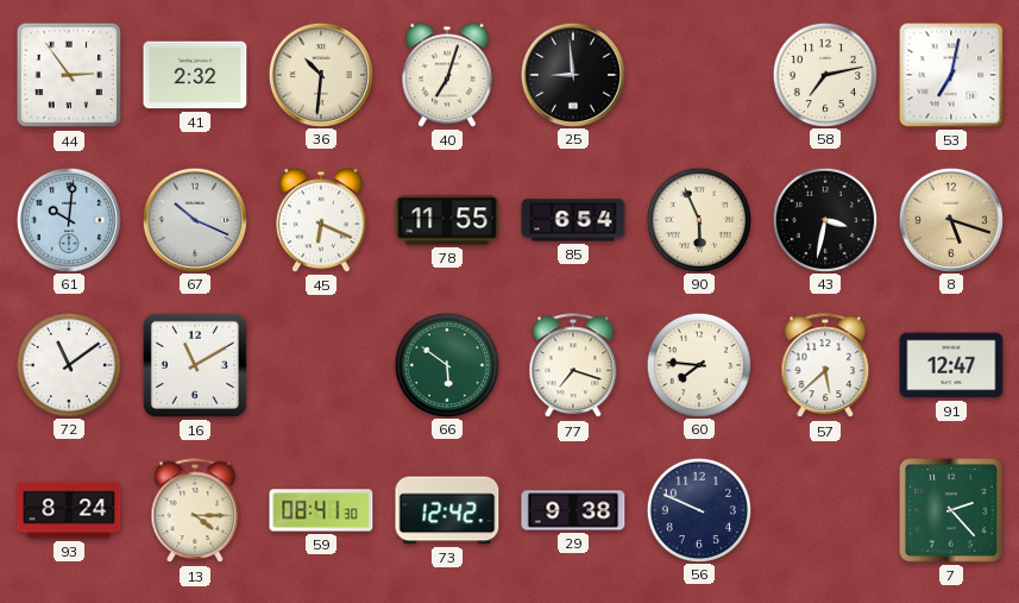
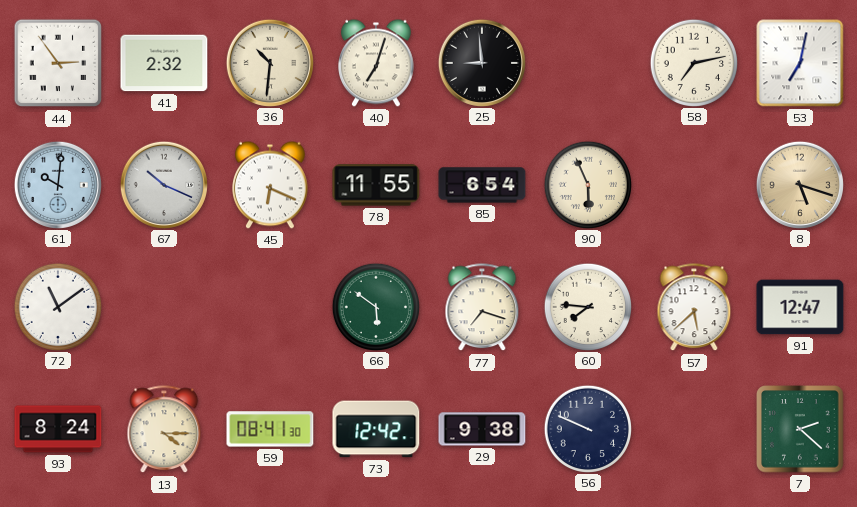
43: 3:32 -> none
16: 11:10 -> none
7: 2:23 -> 2:22
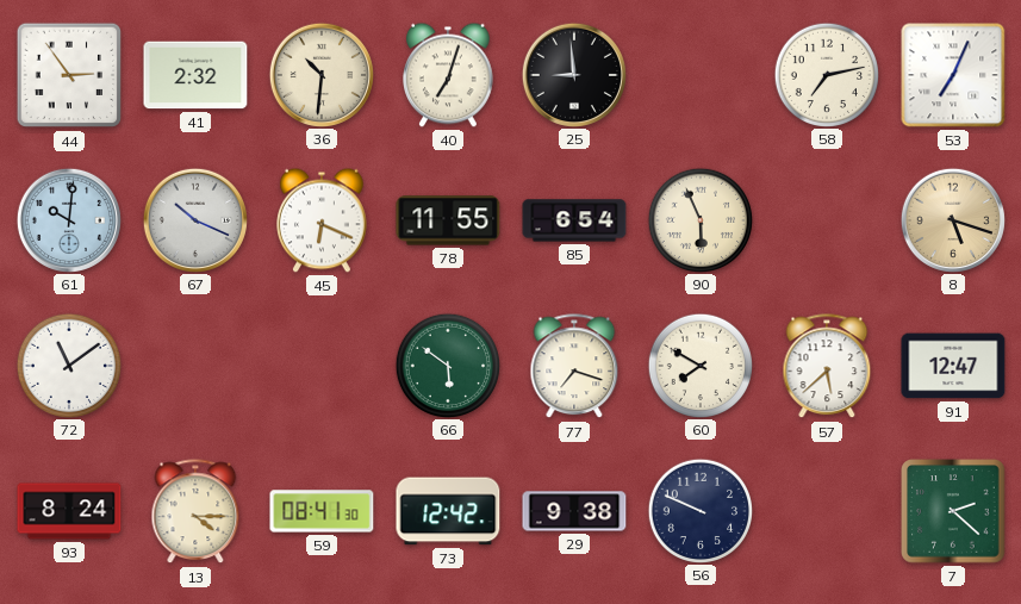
53: 7:02 -> 7:04
60: 7:46 -> 7:50
